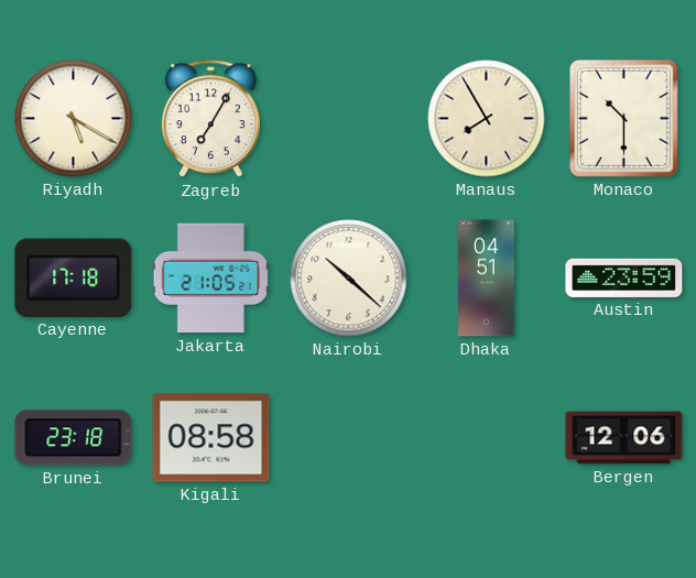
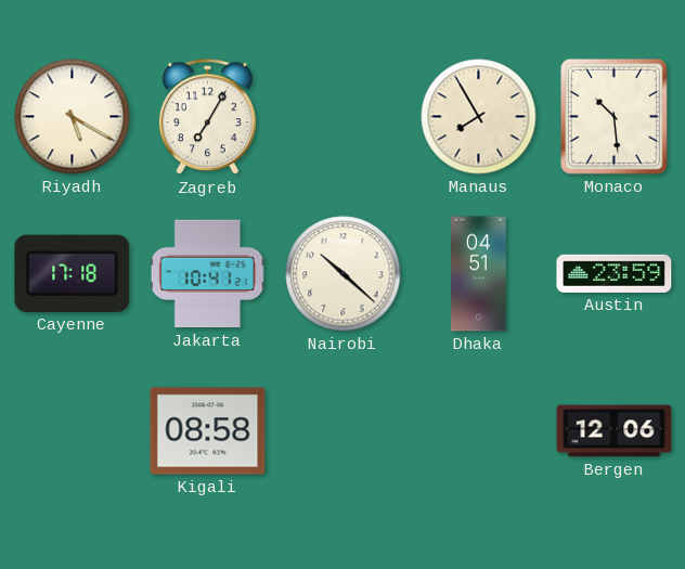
Monaco: 10:30 -> 10:29
Jakarta: 21:05 -> 10:41
Brunei: 23:18 -> none
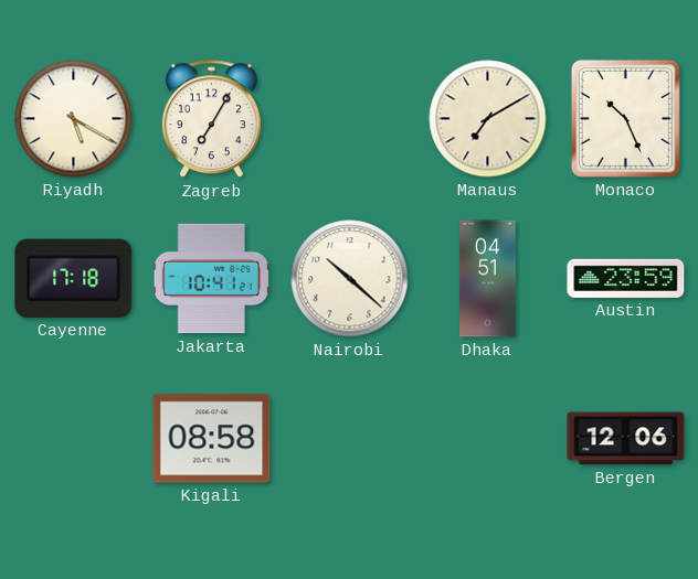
Manaus: 7:55 -> 7:10
Monaco: 10:29 -> 10:26
